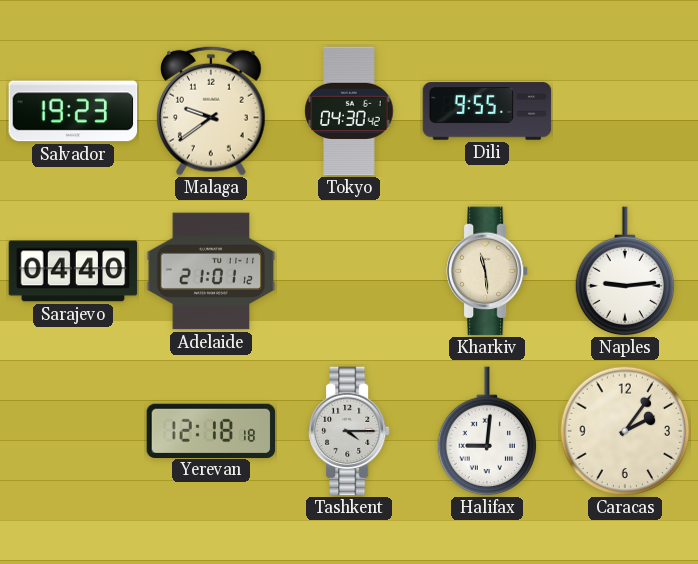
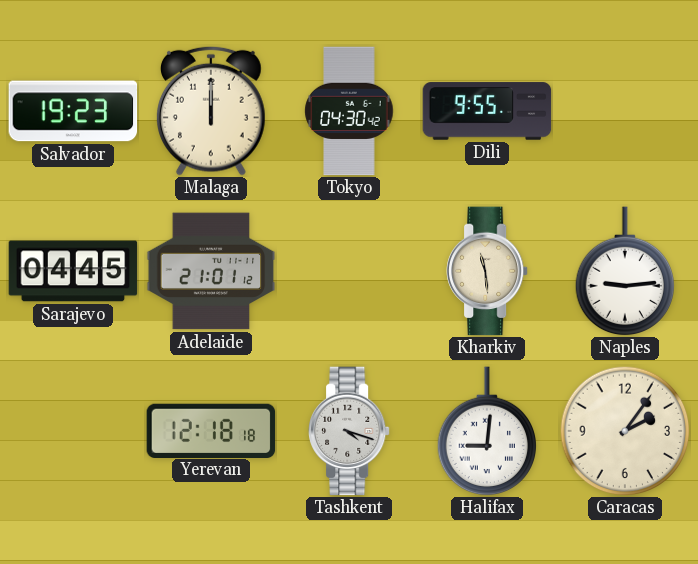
Malaga: 9:39 -> 12:00
Sarajevo: 04:40 -> 04:45
Tashkent: 4:15 -> 4:18
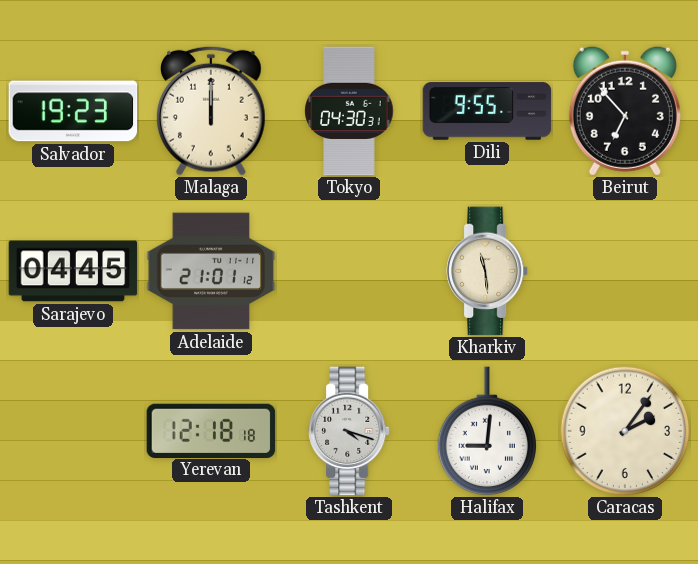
Tokyo: 04:30:42 -> 04:30:31
Beirut: none -> 6:53
Naples: 9:14 -> none
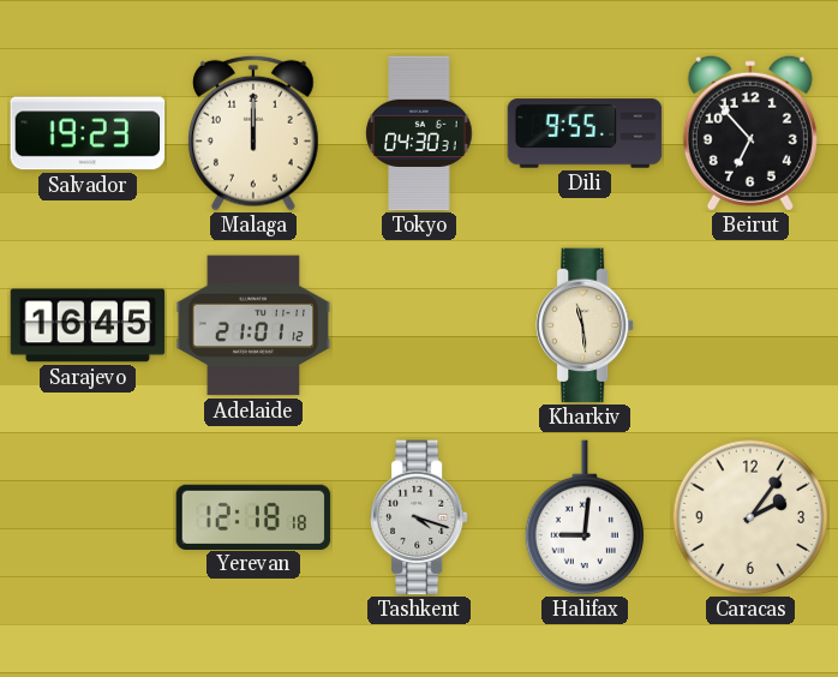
Sarajevo: 04:45 -> 16:45
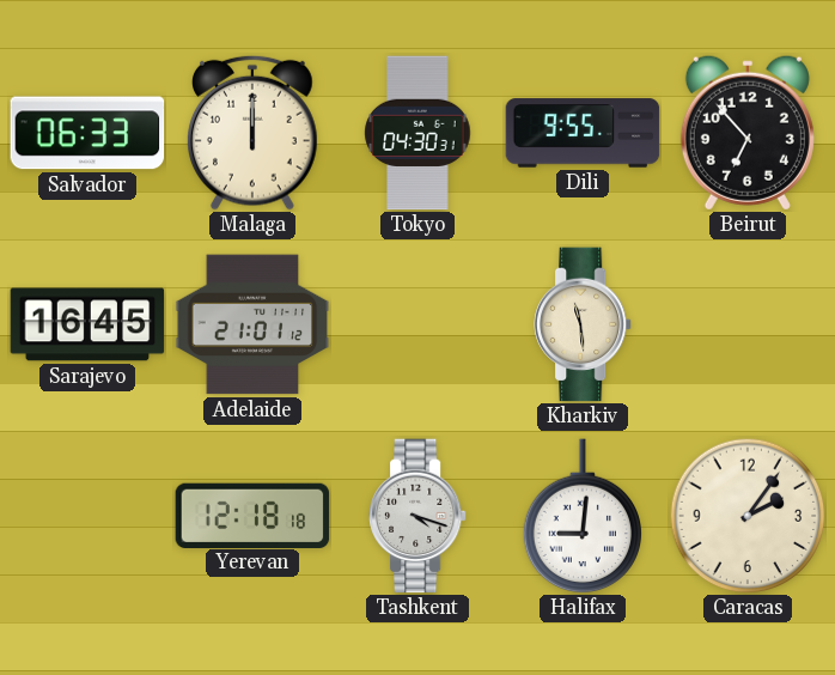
Salvador: 19:23 -> 06:33
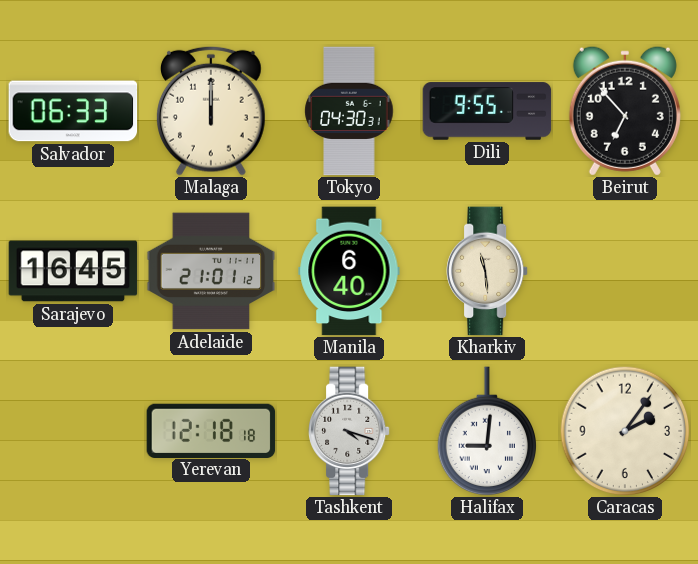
Manila: none -> 6:40
